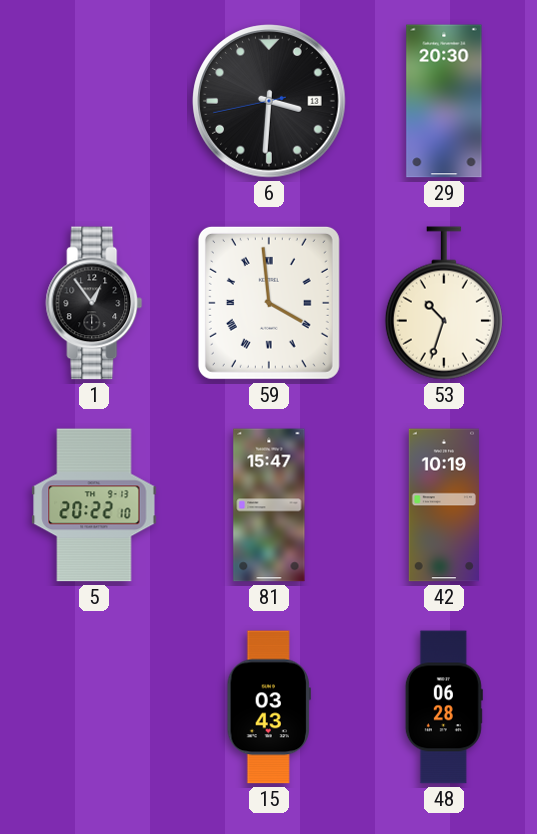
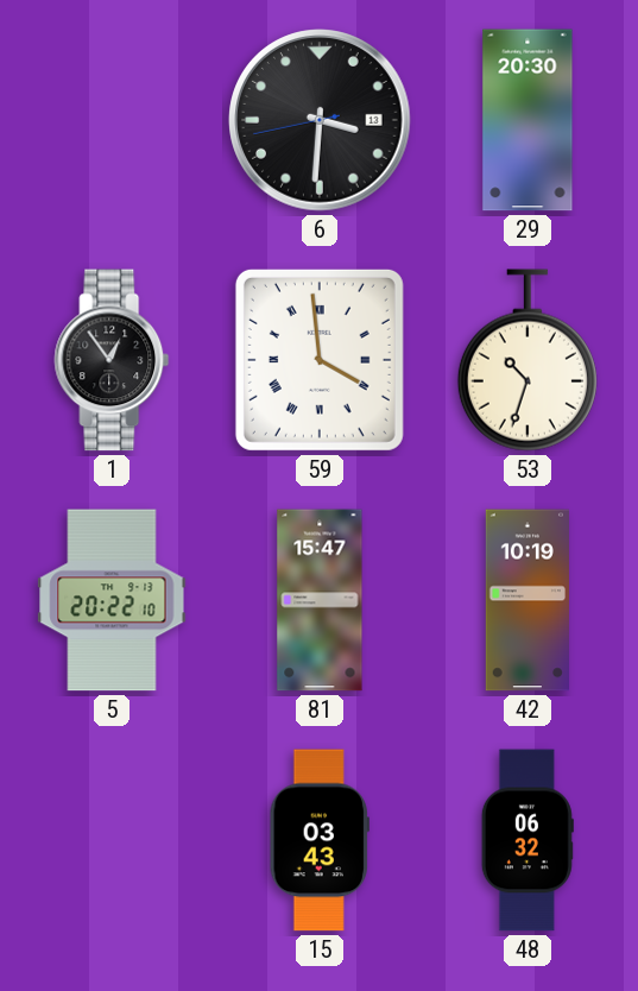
48: 06:28 -> 06:32
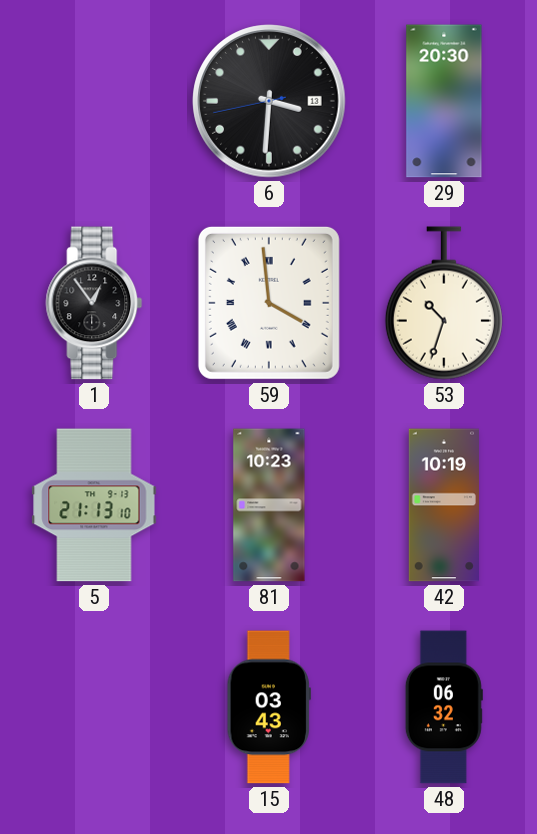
5: 20:22 -> 21:13
81: 15:47 -> 10:23
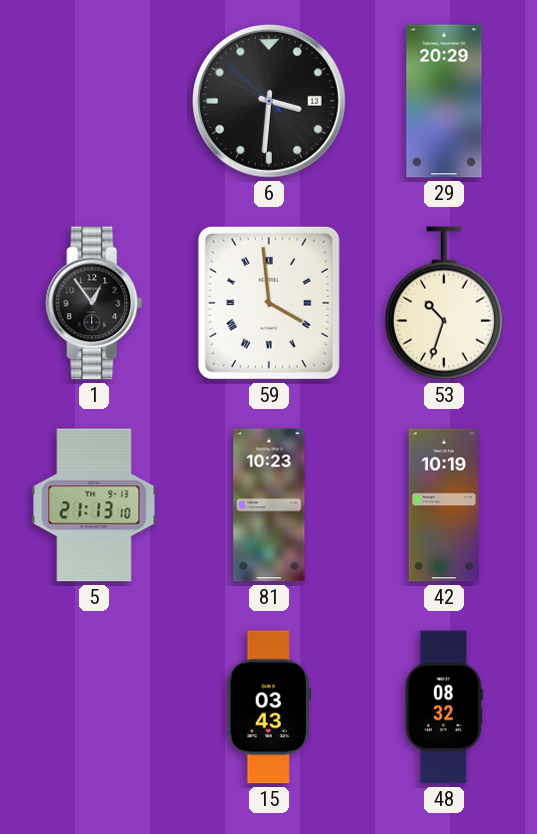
6: 3:30:43 -> 3:30:52
29: 20:30 -> 20:29
48: 06:32 -> 08:32
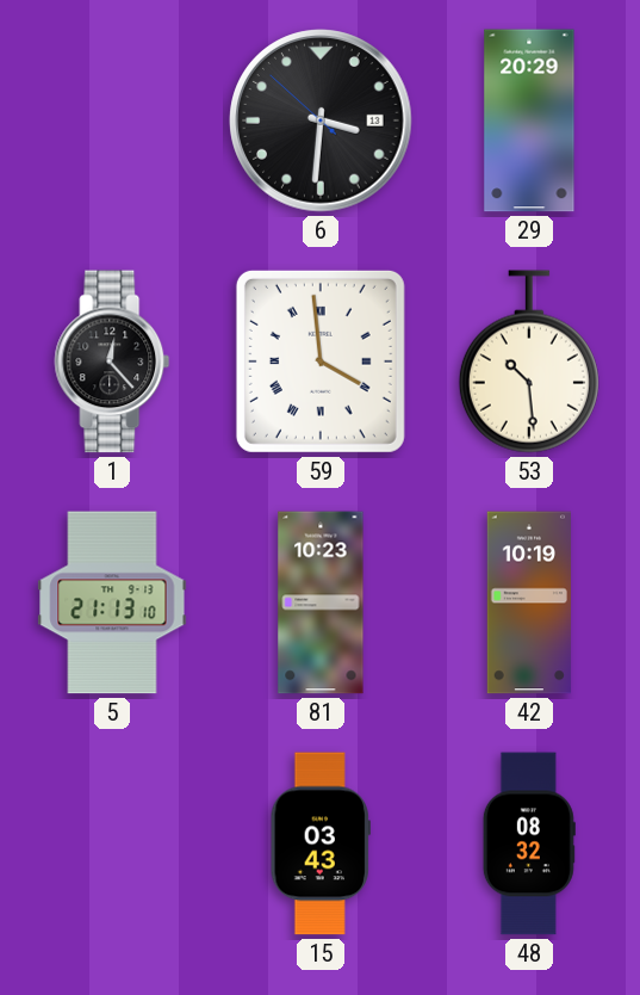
1: 12:54 -> 12:23
53: 10:33 -> 10:29
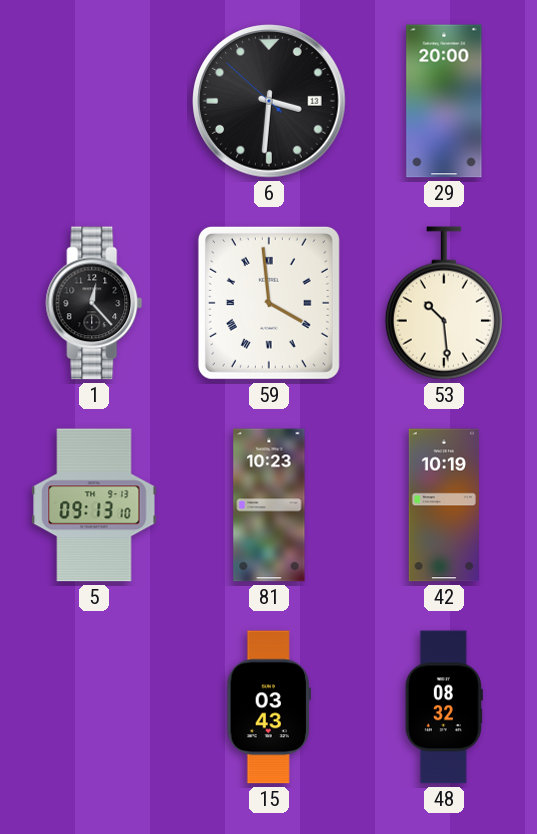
29: 20:29 -> 20:00
5: 21:13 -> 09:13
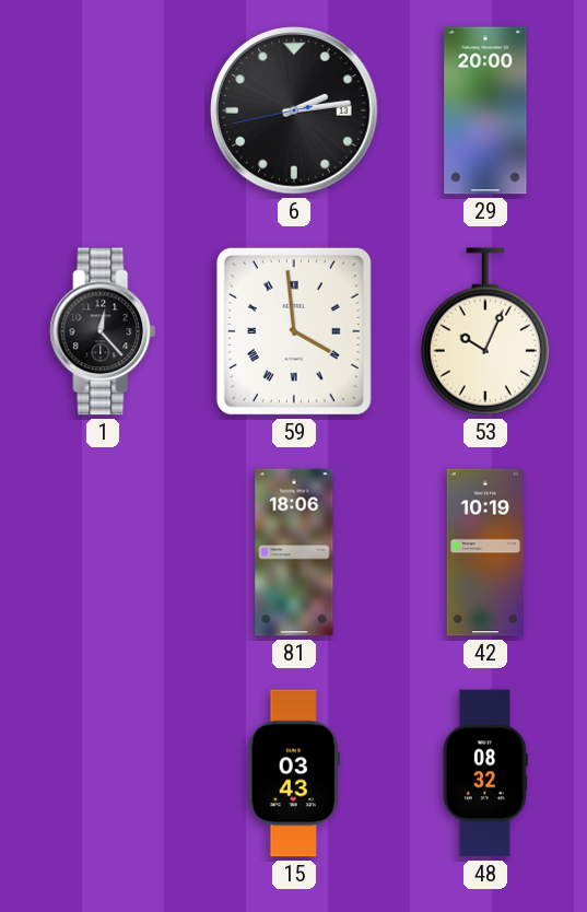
6: 3:30 -> 2:13
53: 10:29 -> 10:04
5: 09:13 -> none
81: 10:23 -> 18:06
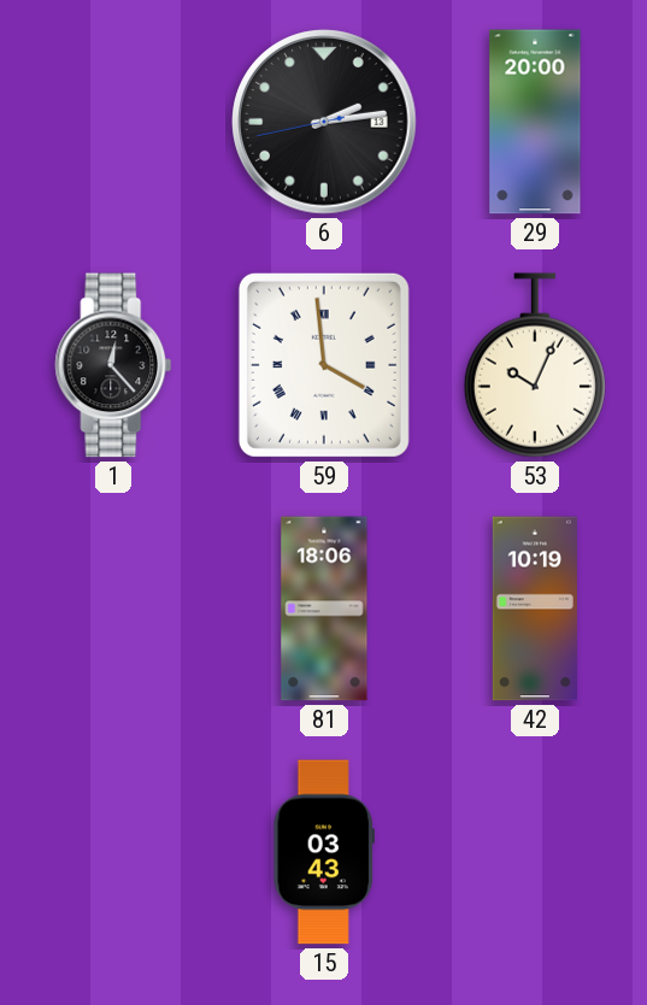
48: 08:32 -> none
